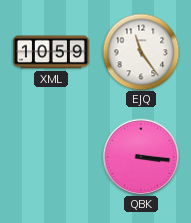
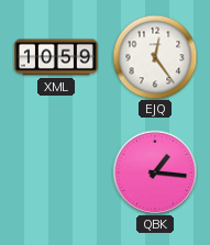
EJQ: 11:24 -> 12:24
QBK: 3:16 -> 1:16
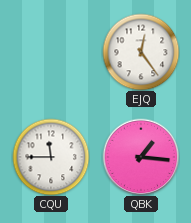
XML: 10:59 -> none
CQU: none -> 11:45
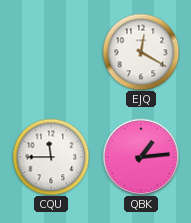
EJQ: 12:24 -> 12:20
QBK: 1:16 -> 1:14
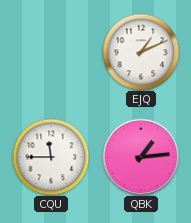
EJQ: 12:20 -> 1:11
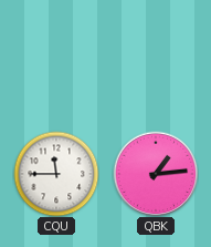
EJQ: 1:11 -> none
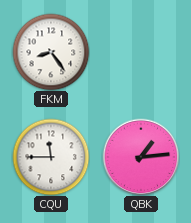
FKM: none -> 8:24
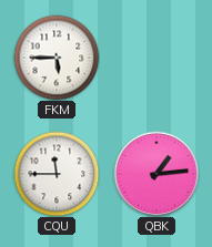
FKM: 8:24 -> 5:45
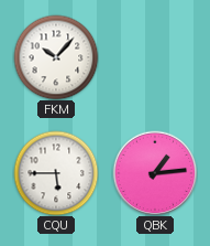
FKM: 5:45 -> 10:07
CQU: 11:45 -> 5:45
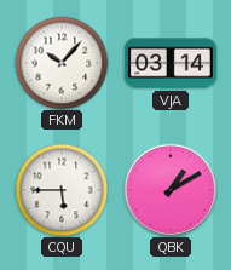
VJA: none -> 03:14
QBK: 1:14 -> 1:10
